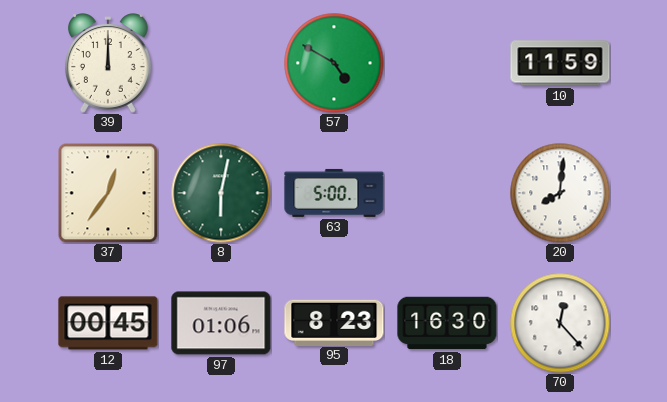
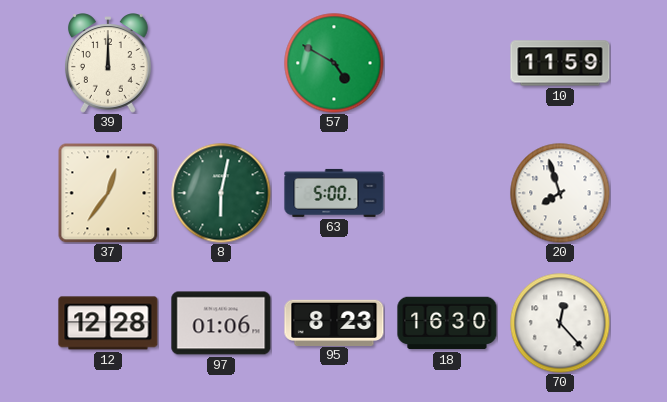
20: 8:01 -> 7:57
12: 00:45 -> 12:28
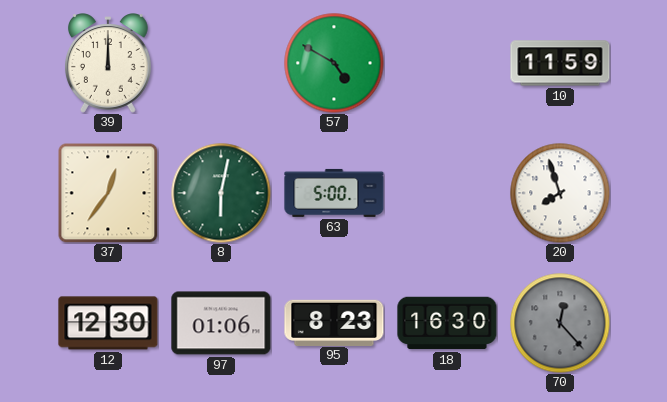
12: 12:28 -> 12:30
70 dial: white -> grey
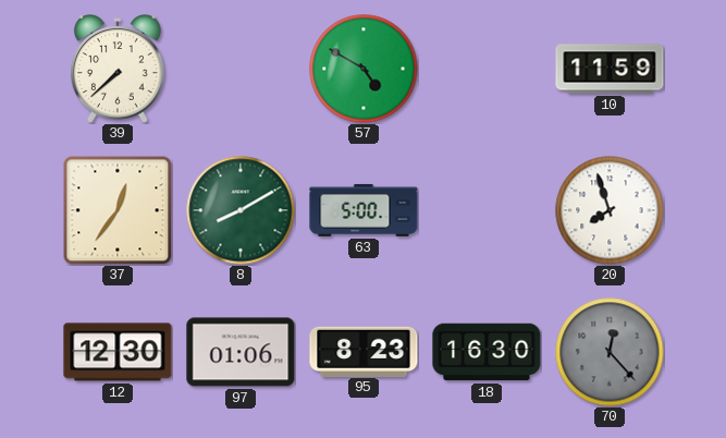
39: 12:00 -> 7:38
8: 6:02 -> 8:10
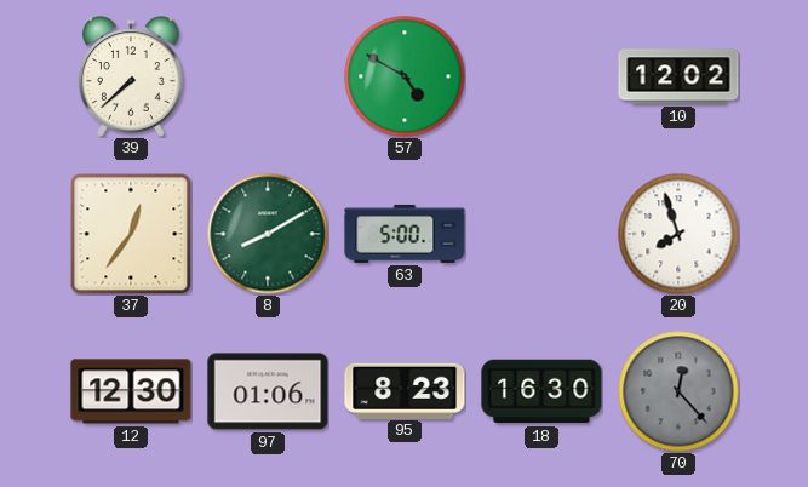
10: 11:59 -> 12:02
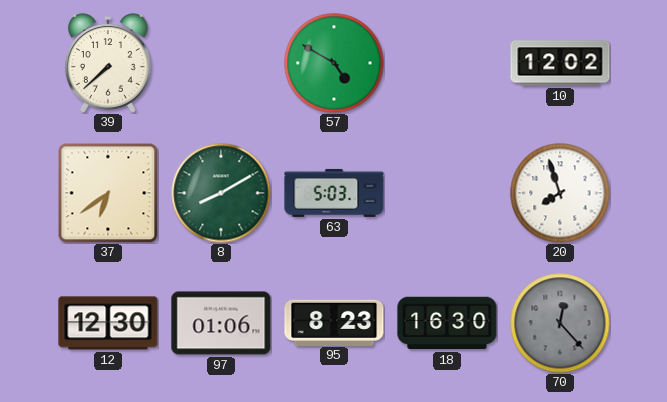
37: 12:36 -> 6:39
63: 5:00 -> 5:03
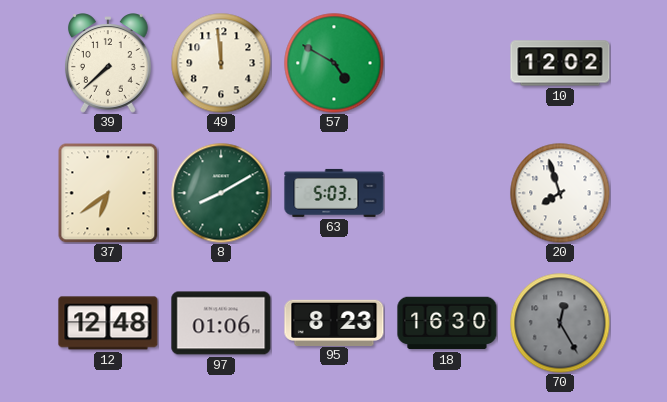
49: none -> 11:59
12: 12:30 -> 12:48
70: 12:23 -> 12:25
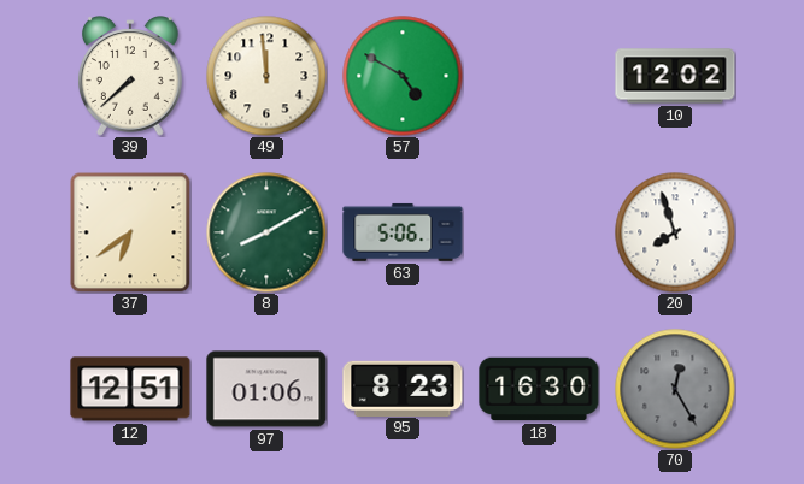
63: 5:03 -> 5:06
12: 12:48 -> 12:51
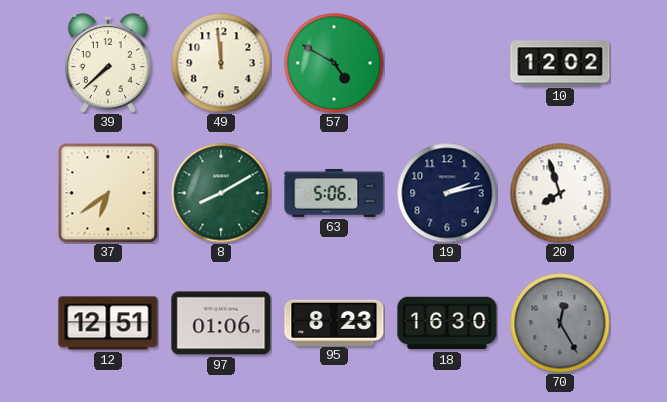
19: none -> 2:13
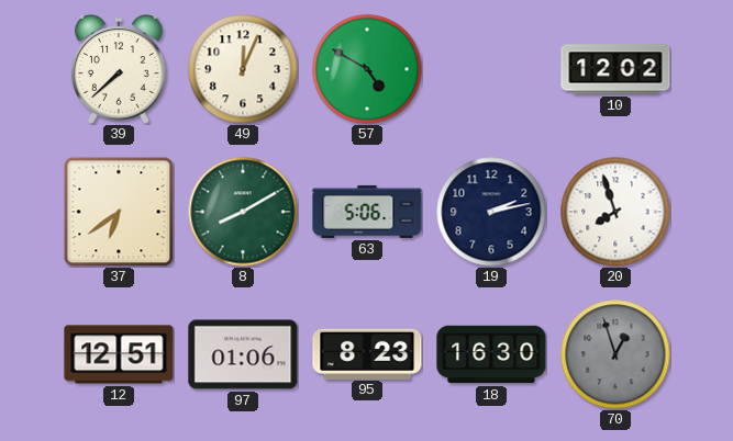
49: 11:59 -> 12:04
70: 12:25 -> 12:57
